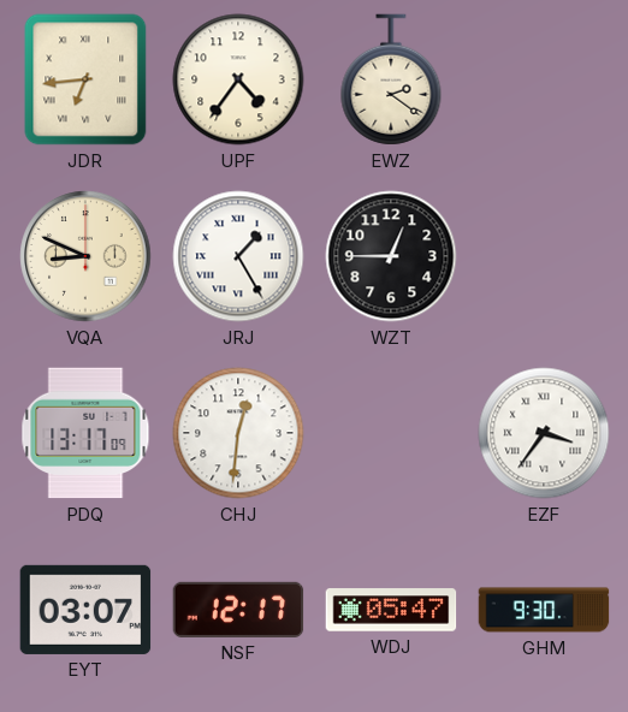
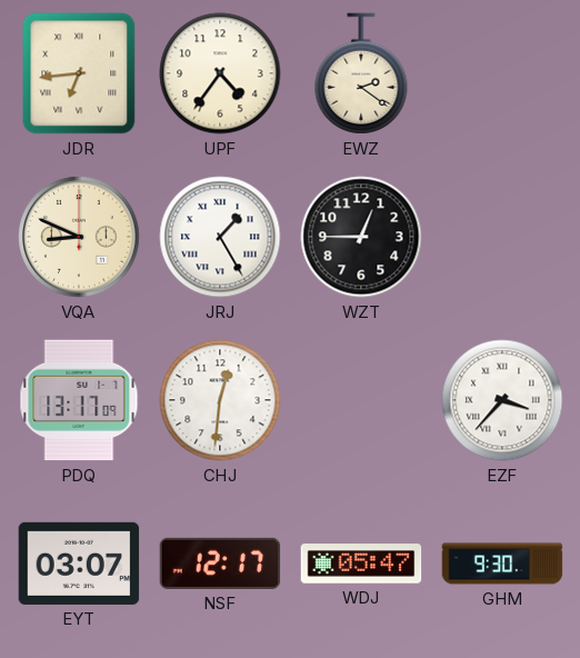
EZF: 3:36 -> 3:37
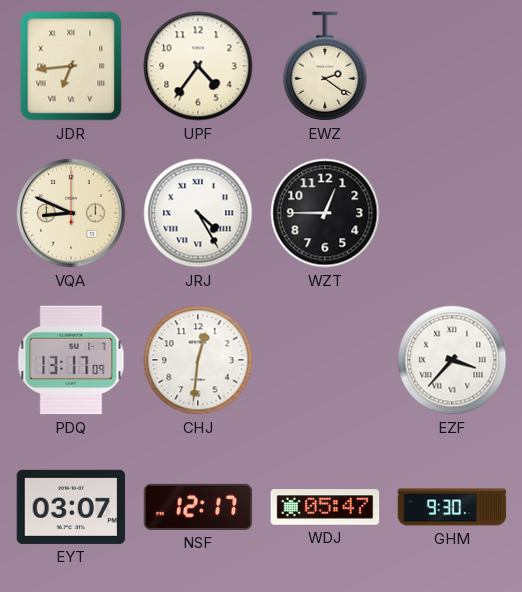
JRJ: 1:25 -> 4:25
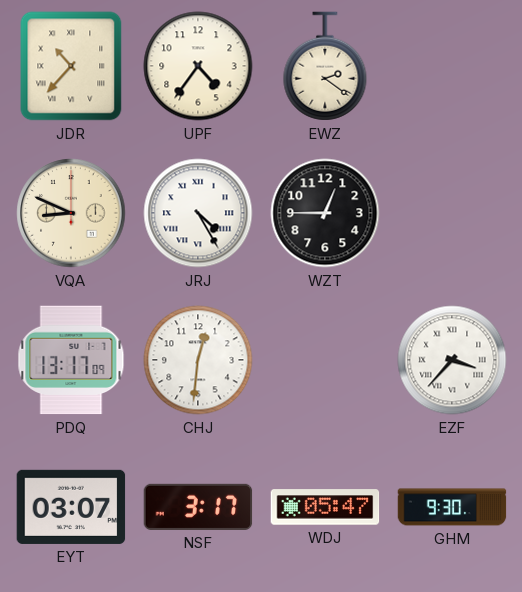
JDR: 6:44 -> 10:37
NSF: 12:17 -> 3:17
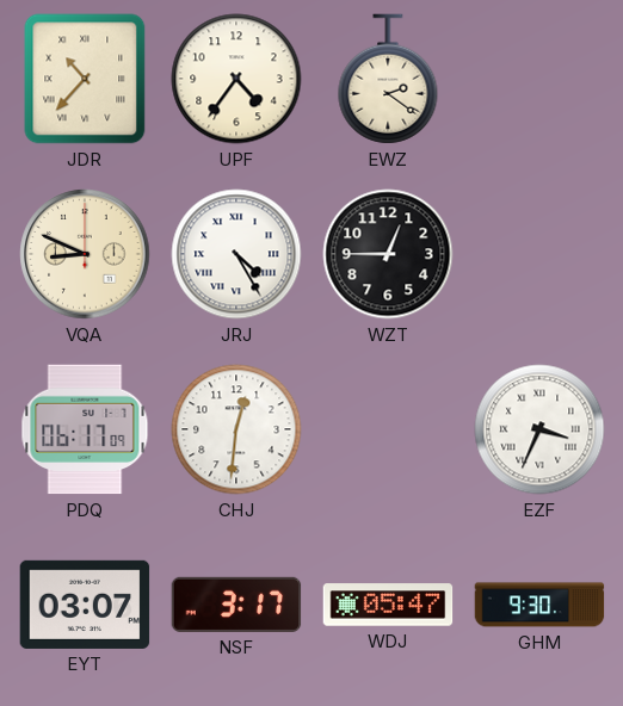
PDQ: 13:17 -> 06:17
EZF: 3:37 -> 3:34
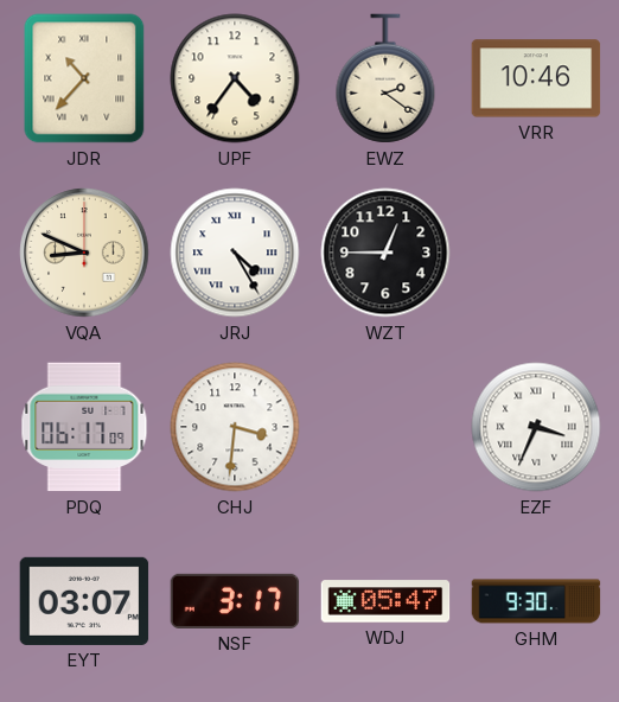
VRR: none -> 10:46
CHJ: 12:31 -> 3:31
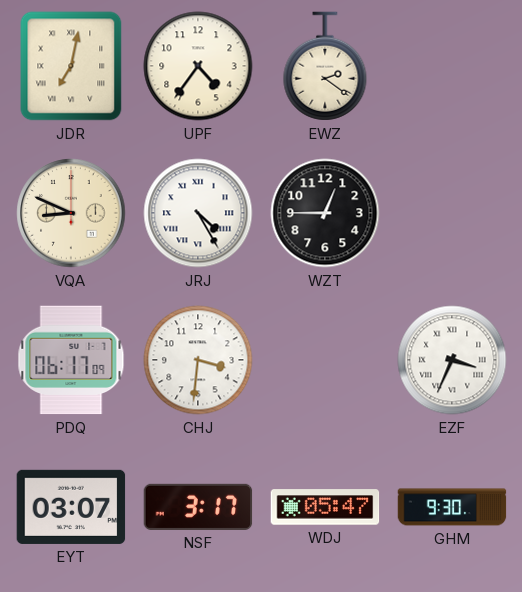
JDR: 10:37 -> 7:02
VRR: 10:46 -> none
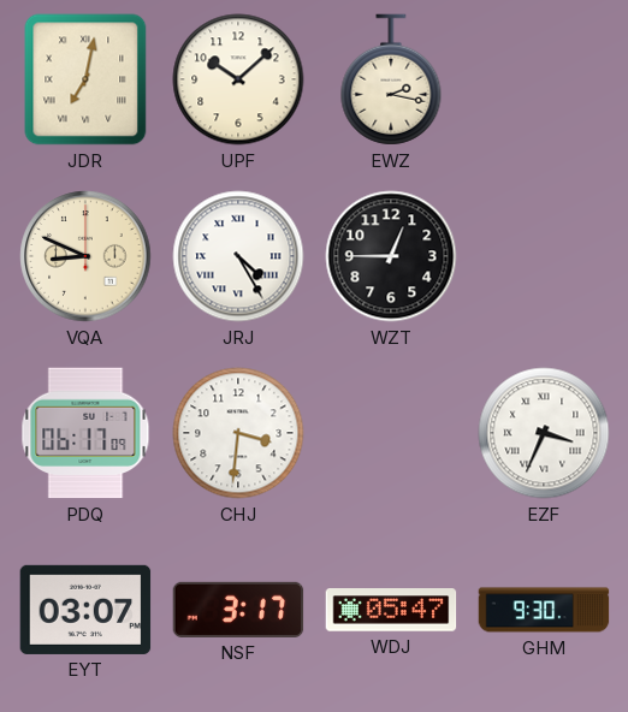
UPF: 4:36 -> 10:08
EWZ: 2:21 -> 2:17
